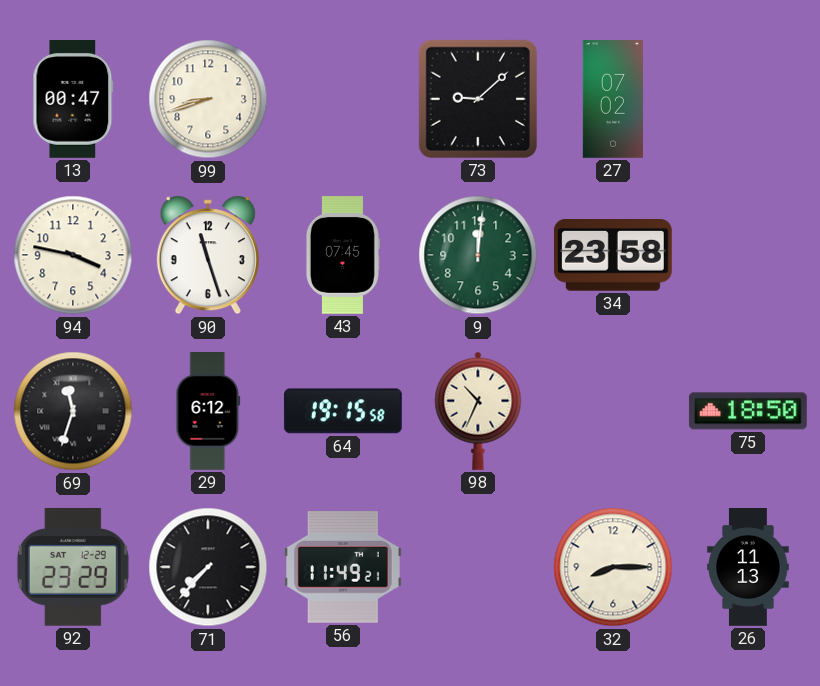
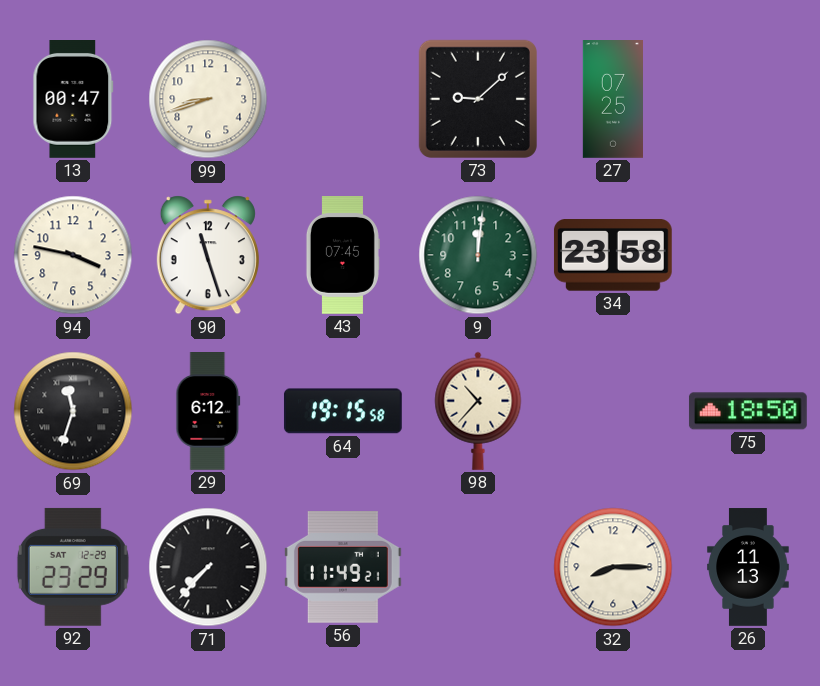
27: 07:02 -> 07:25
98: 10:34 -> 10:37
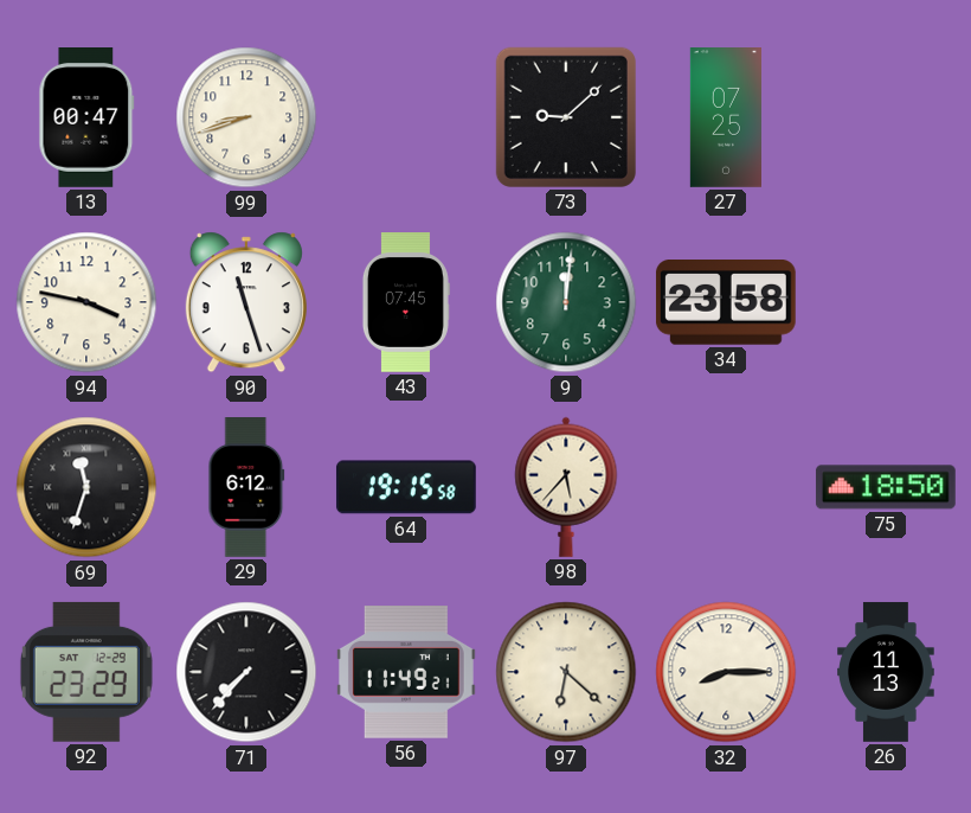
98: 10:37 -> 5:37
97: none -> 6:22
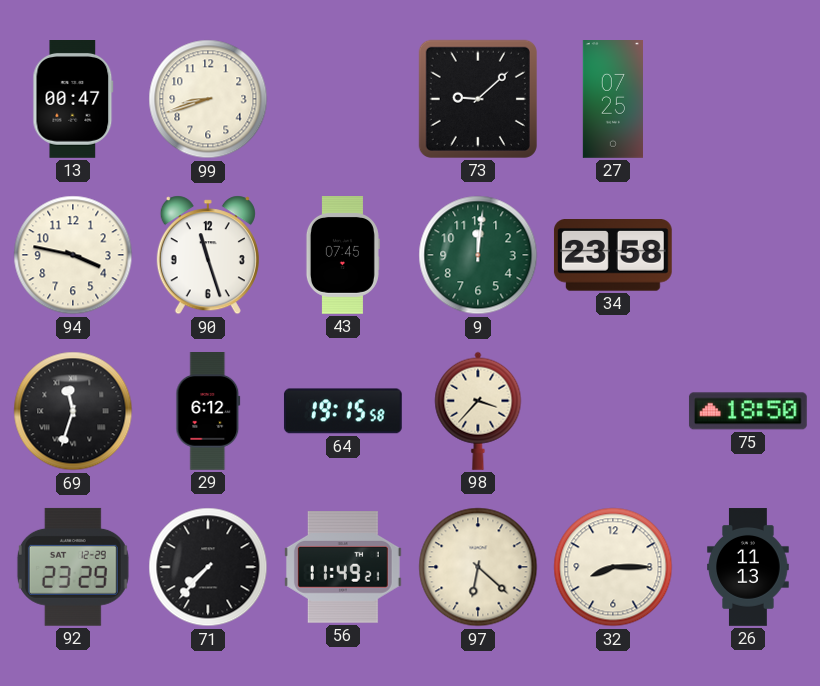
98: 5:37 -> 3:37
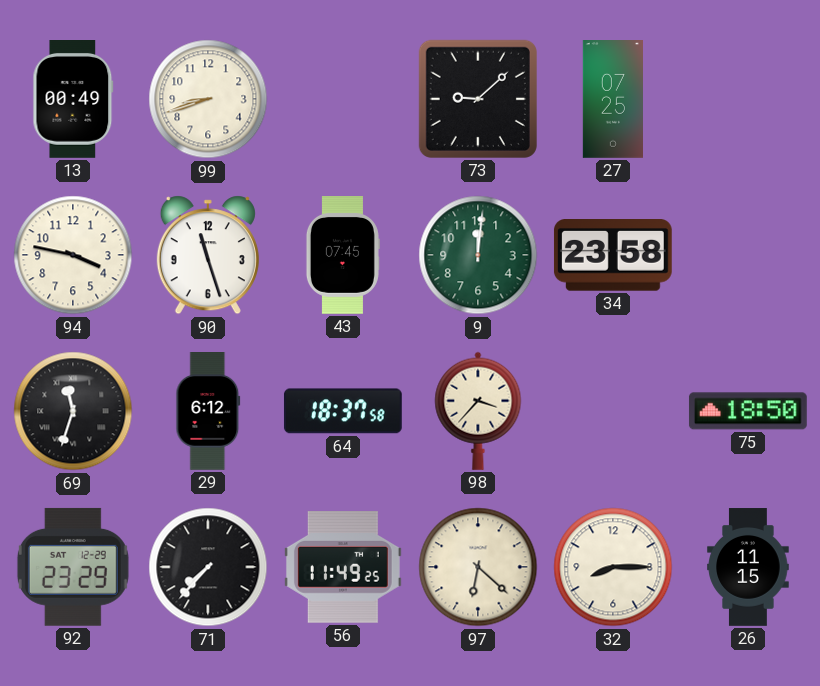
13: 00:47 -> 00:49
64: 19:15 -> 18:37
56: 11:49:21 -> 11:49:25
26: 11:13 -> 11:15
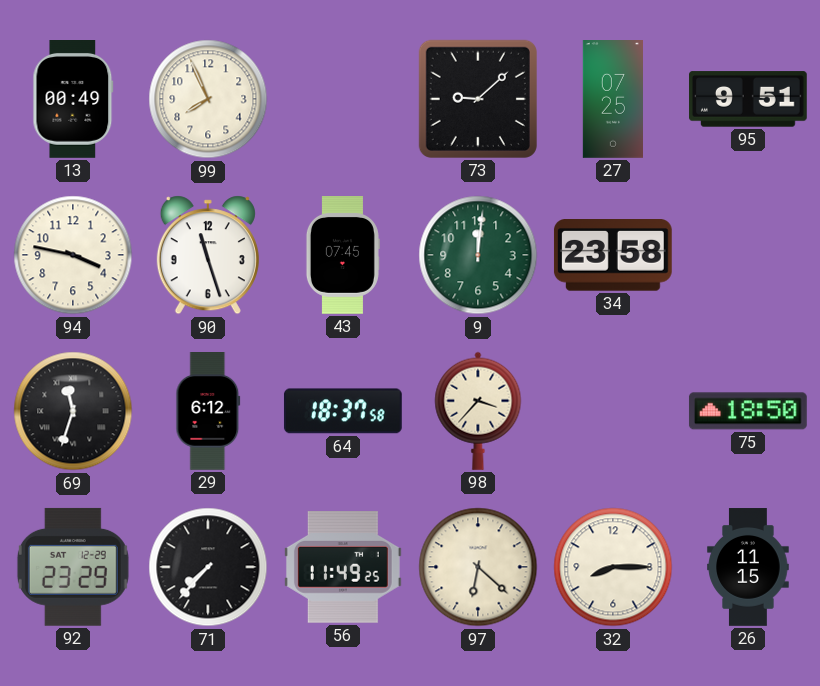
99: 8:42 -> 7:56
95: none -> 9:51
